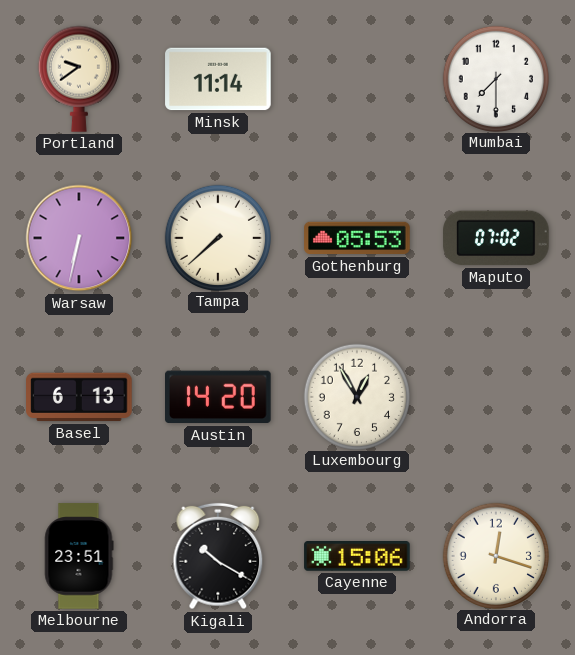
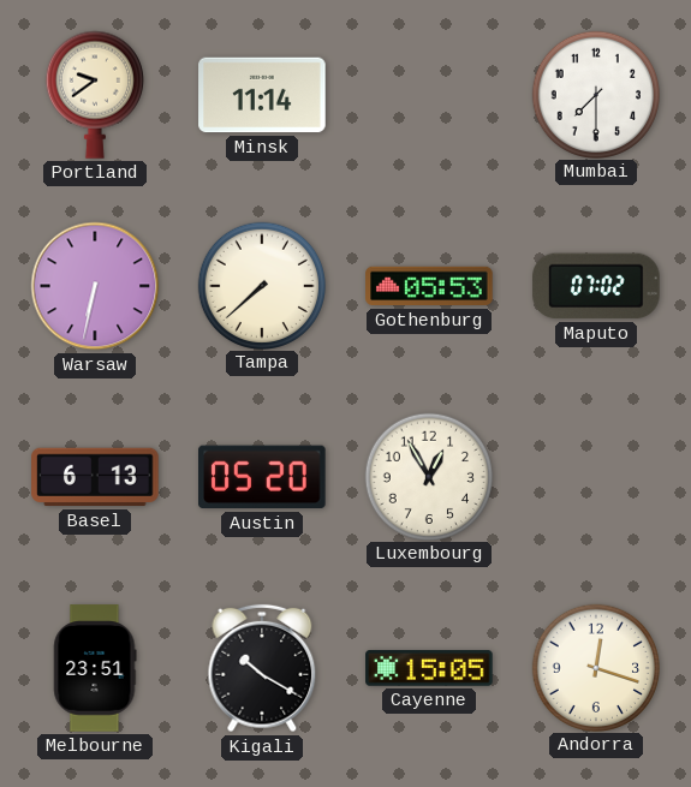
Austin: 14:20 -> 05:20
Cayenne: 15:06 -> 15:05
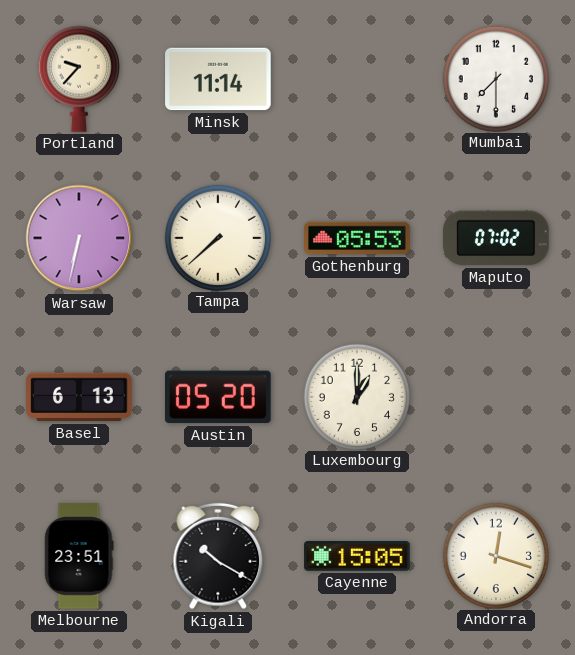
Portland: 9:39 -> 9:37
Luxembourg: 12:55 -> 1:00
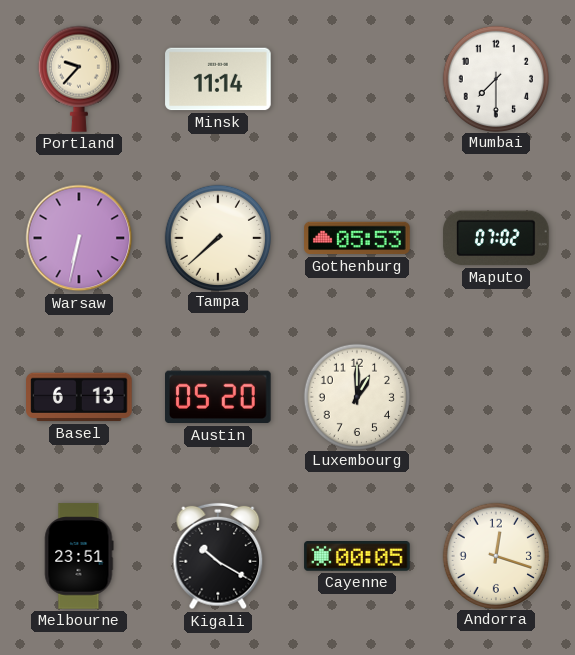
Cayenne: 15:05 -> 00:05
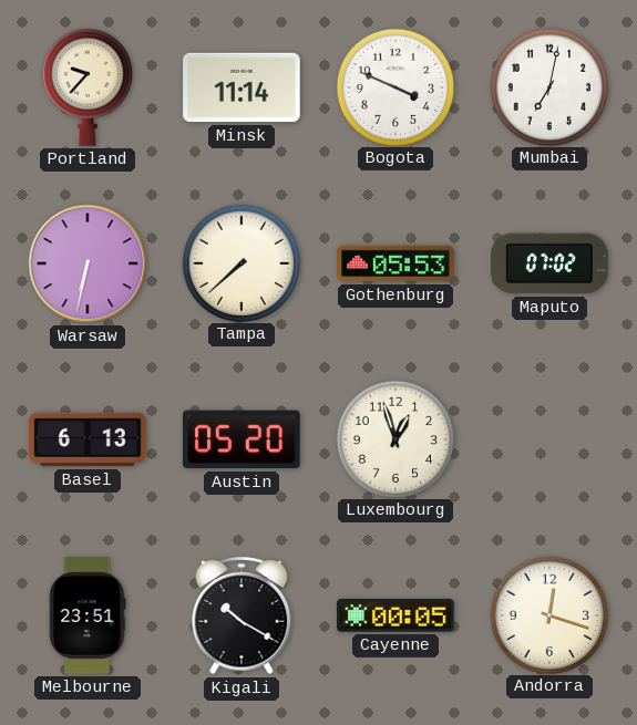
Bogota: none -> 3:49
Mumbai: 7:30 -> 7:02
Luxembourg: 1:00 -> 12:57
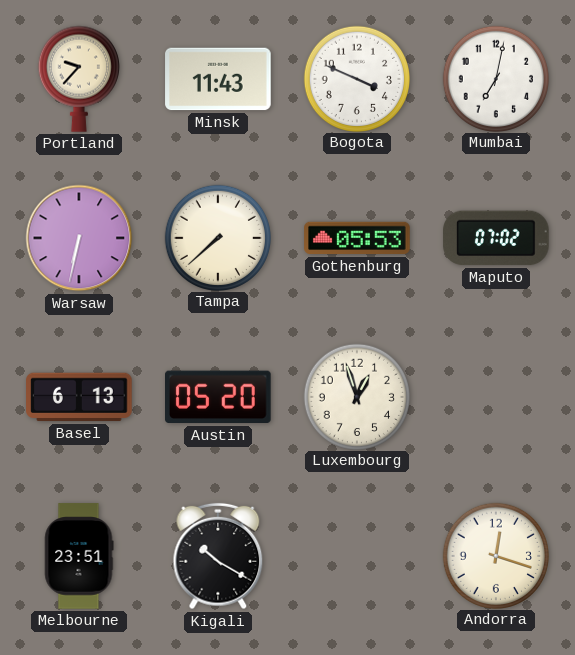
Minsk: 11:14 -> 11:43
Cayenne: 00:05 -> none
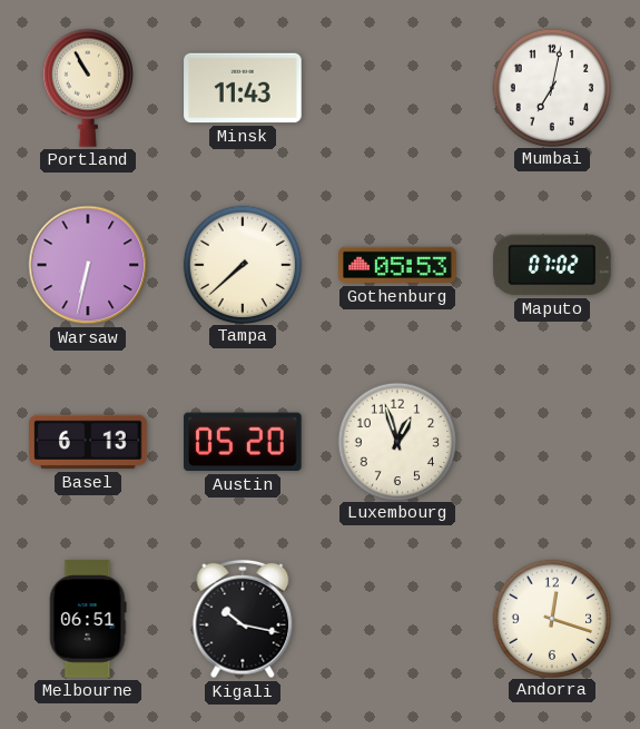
Portland: 9:37 -> 10:55
Bogota: 3:49 -> none
Melbourne: 23:51 -> 06:51
Kigali: 10:20 -> 10:17
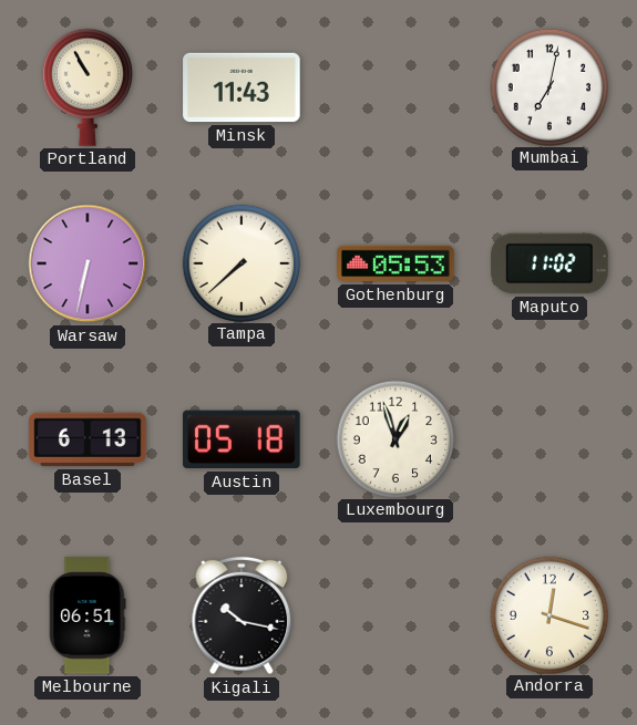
Maputo: 07:02 -> 11:02
Austin: 05:20 -> 05:18
